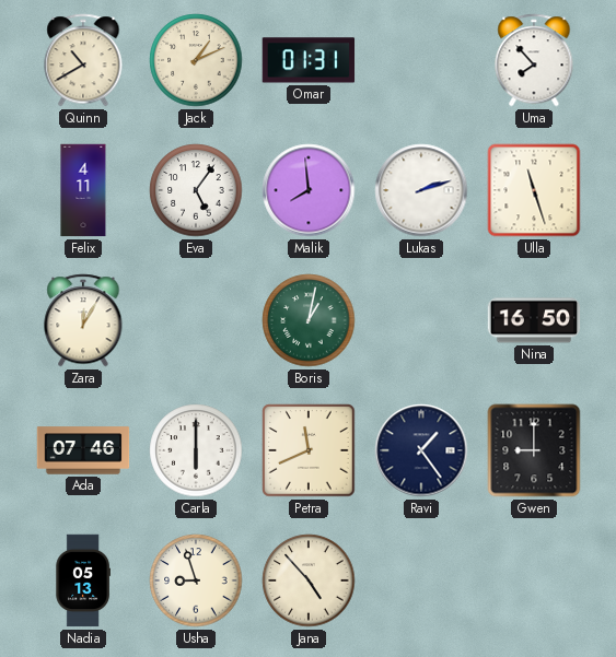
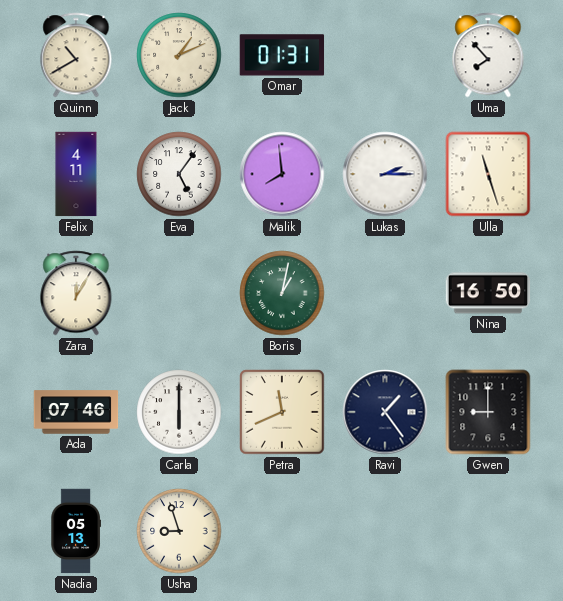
Lukas: 2:12 -> 2:15
Jana: 4:53 -> none
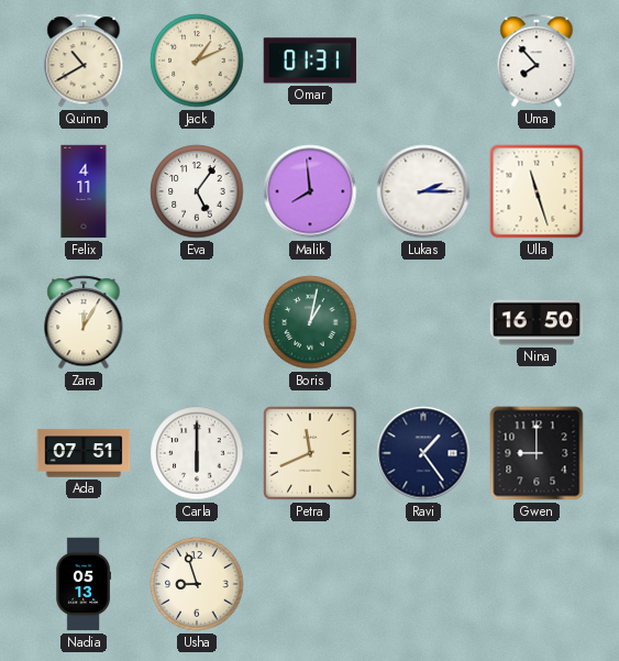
Ada: 07:46 -> 07:51
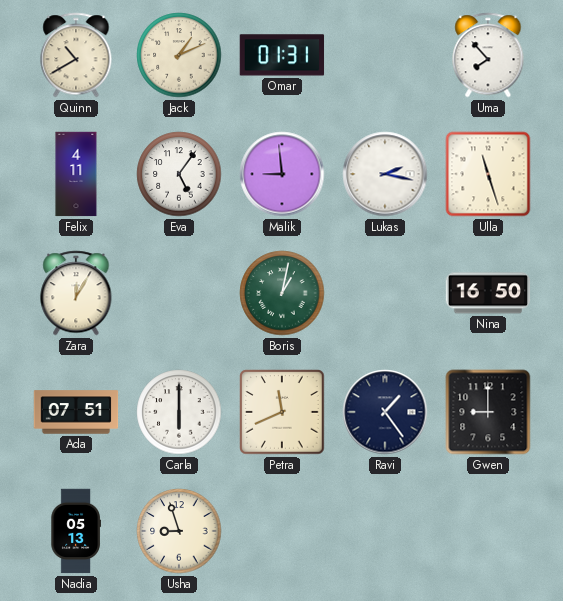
Malik: 7:59 -> 8:59
Lukas: 2:15 -> 2:17
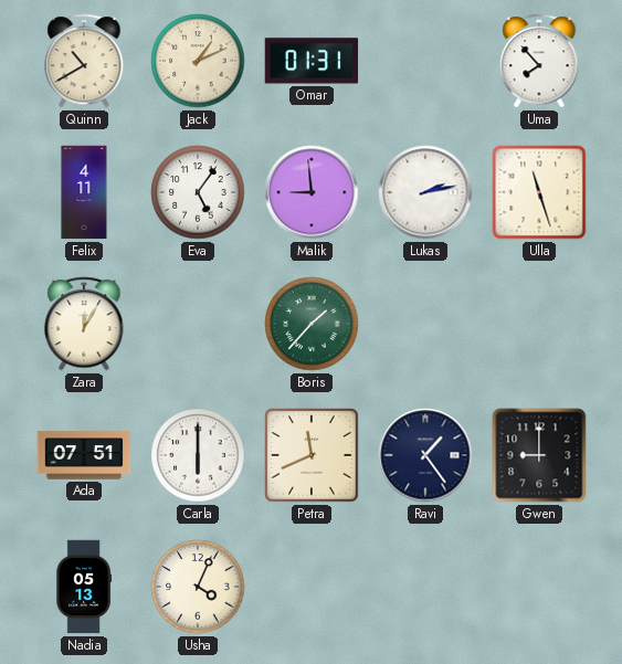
Lukas: 2:17 -> 2:13
Boris: 1:02 -> 1:37
Nina: 16:50 -> none
Usha: 8:57 -> 4:04
